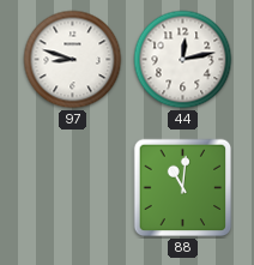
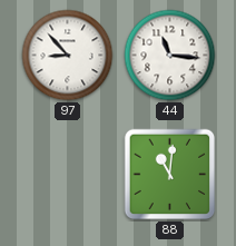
97: 8:48 -> 8:53
44: 12:13 -> 11:16
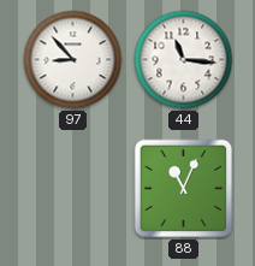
88: 11:01 -> 11:04
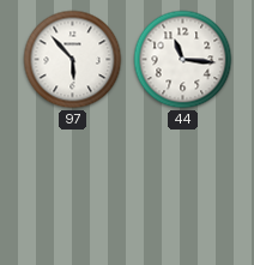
97: 8:53 -> 5:53
88: 11:04 -> none
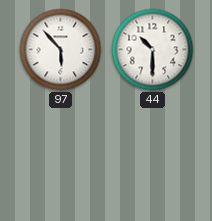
44: 11:16 -> 10:30
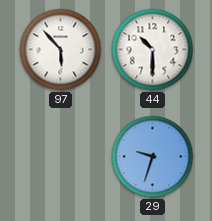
29: none -> 9:33
